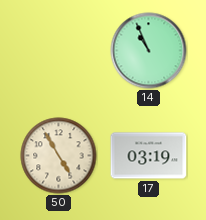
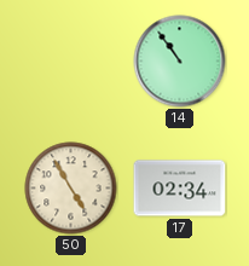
14: 10:56 -> 10:54
17: 03:19 -> 02:34
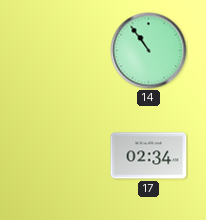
50: 4:55 -> none
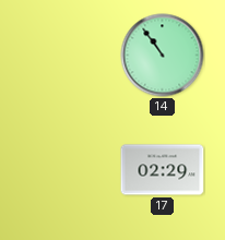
17: 02:34 -> 02:29
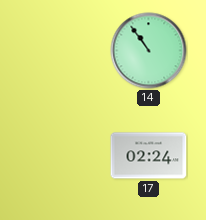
17: 02:29 -> 02:24
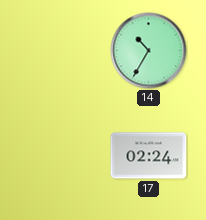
14: 10:54 -> 10:35
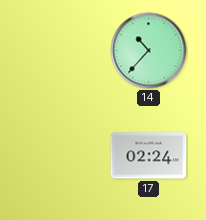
14: 10:35 -> 10:37
